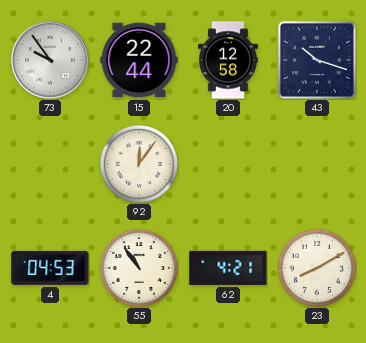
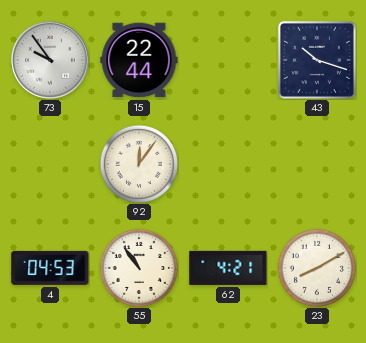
20: 12:58 -> none
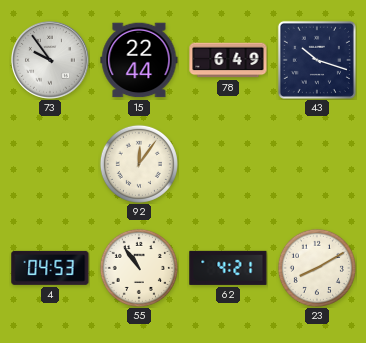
78: none -> 6:49
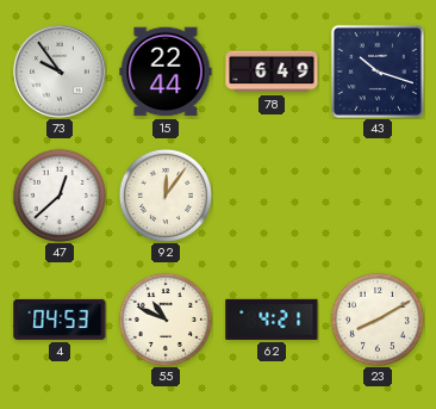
47: none -> 12:38
55: 10:54 -> 10:49
